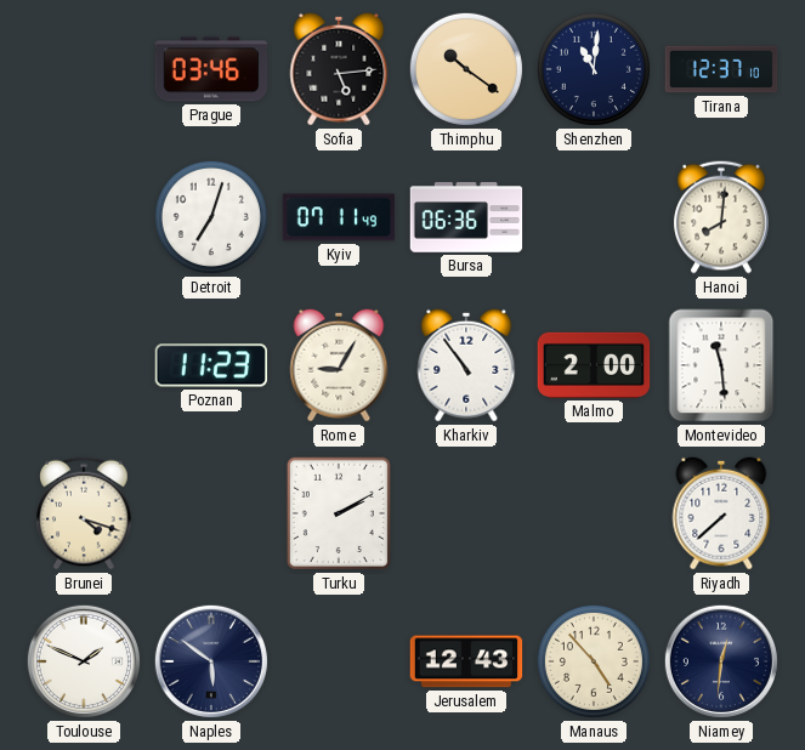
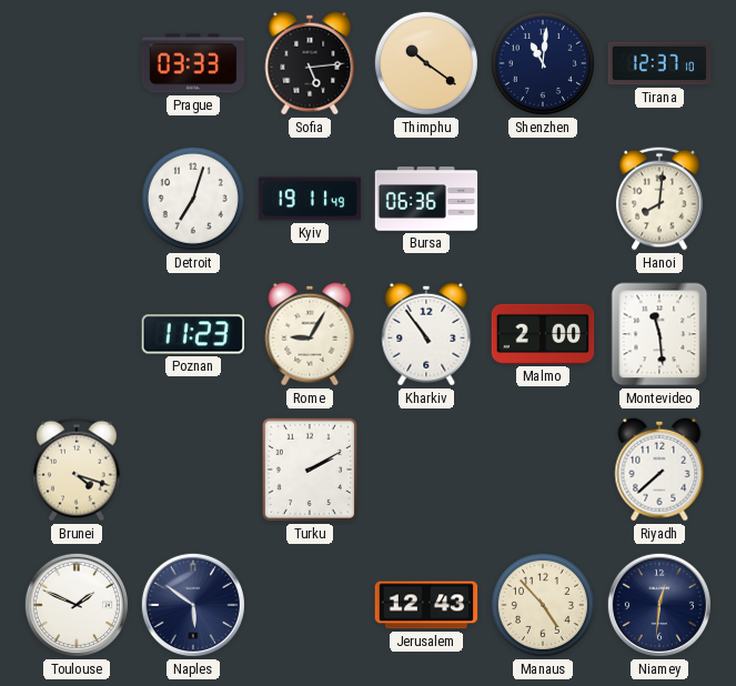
Prague: 03:46 -> 03:33
Kyiv: 07:11 -> 19:11
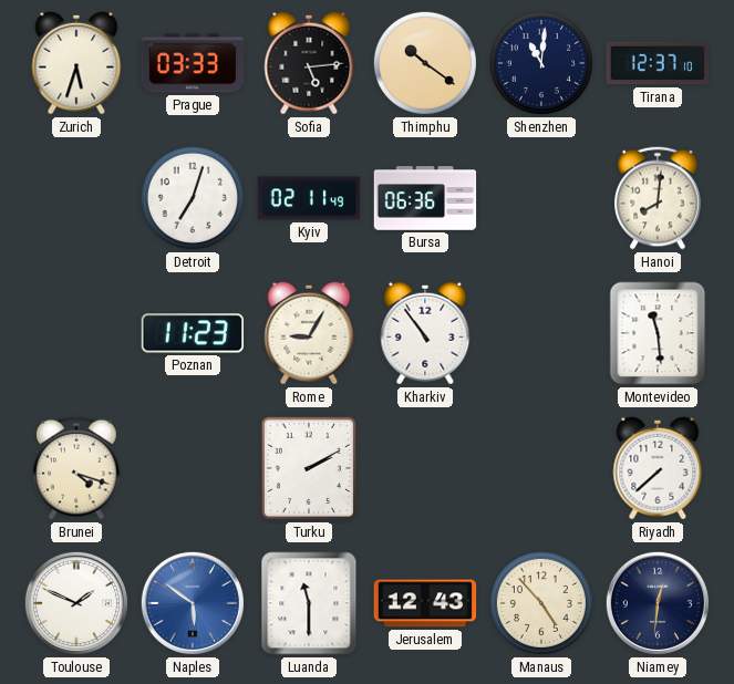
Zurich: none -> 5:33
Kyiv: 19:11 -> 02:11
Malmo: 2:00 -> none
Naples dial: navy -> blue
Luanda: none -> 11:30
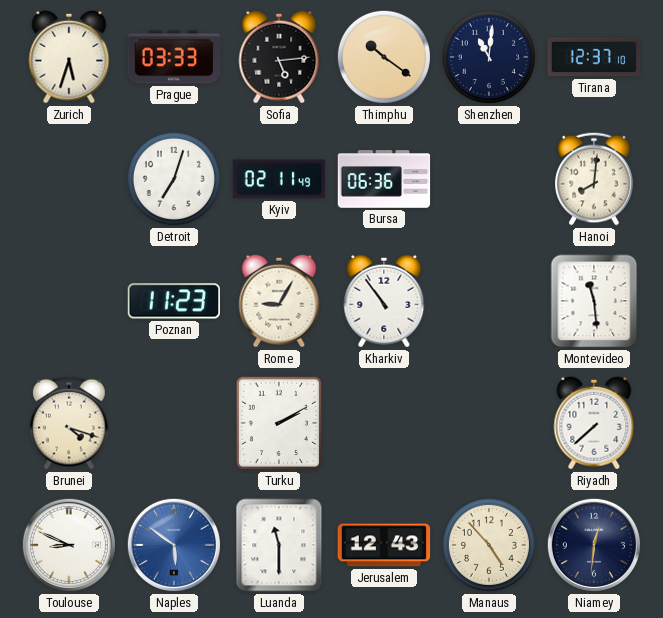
Toulouse: 1:49 -> 8:49
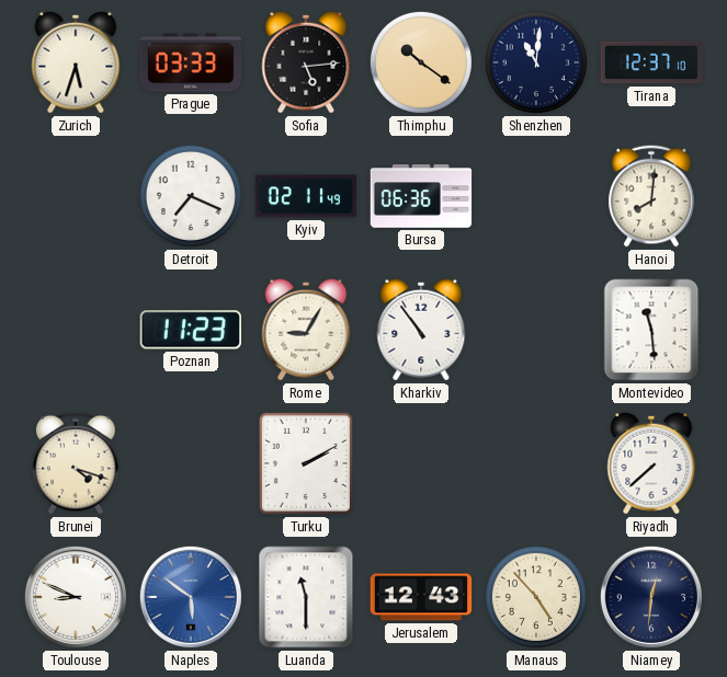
Detroit: 7:03 -> 7:19
